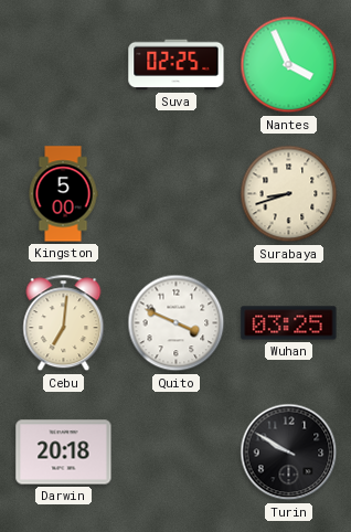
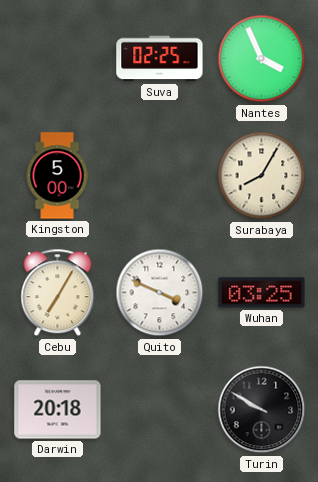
Surabaya: 8:42 -> 8:05
Cebu: 7:01 -> 7:05
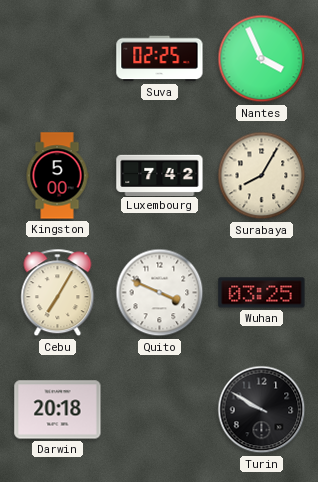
Luxembourg: none -> 7:42
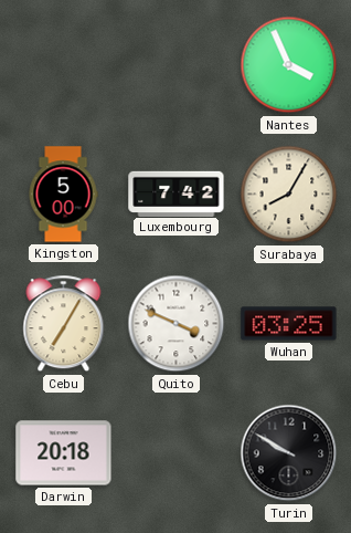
Suva: 02:25 -> none
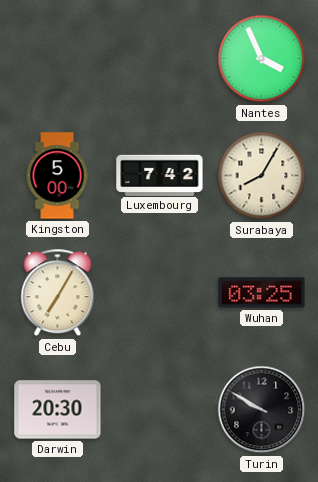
Quito: 3:49 -> none
Darwin: 20:18 -> 20:30
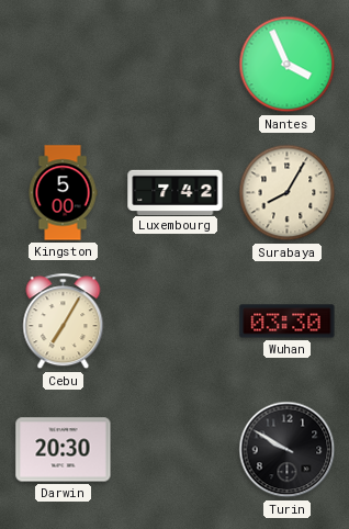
Wuhan: 03:25 -> 03:30
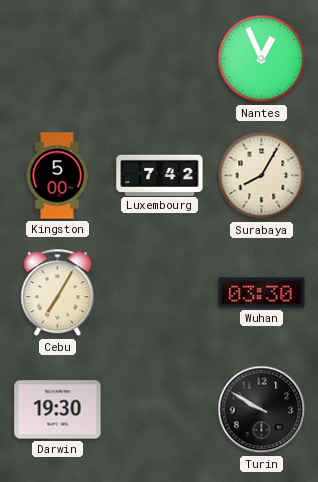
Nantes: 3:56 -> 12:56
Darwin: 20:30 -> 19:30
